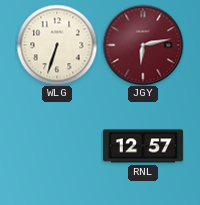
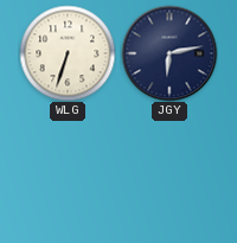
JGY dial: burgundy -> navy
RNL: 12:57 -> none
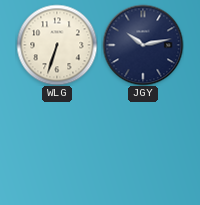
JGY: 6:13 -> 10:13
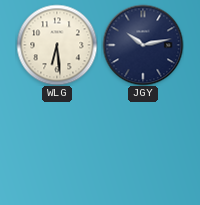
WLG: 6:33 -> 6:29
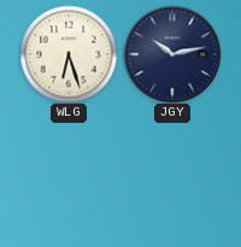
WLG: 6:29 -> 6:27
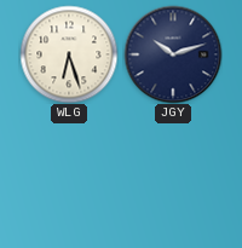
JGY: 10:13 -> 10:12
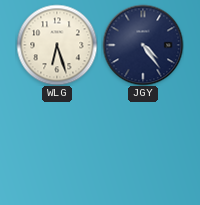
JGY: 10:12 -> 4:24
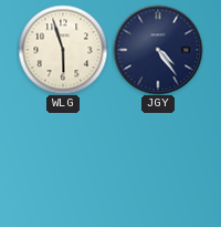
WLG: 6:27 -> 5:57
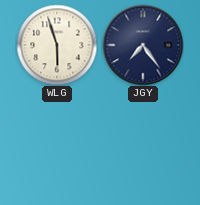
JGY: 4:24 -> 7:24
